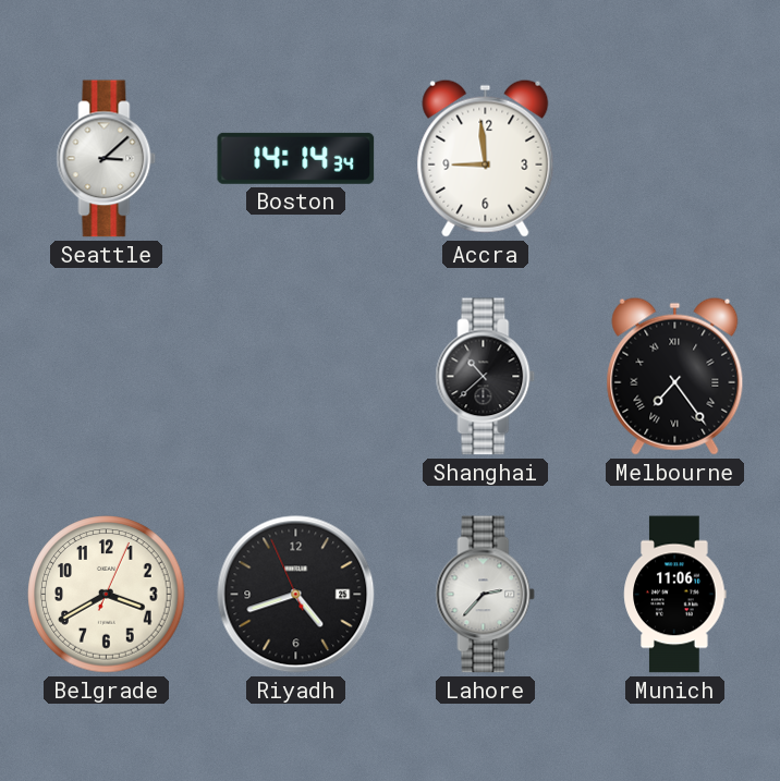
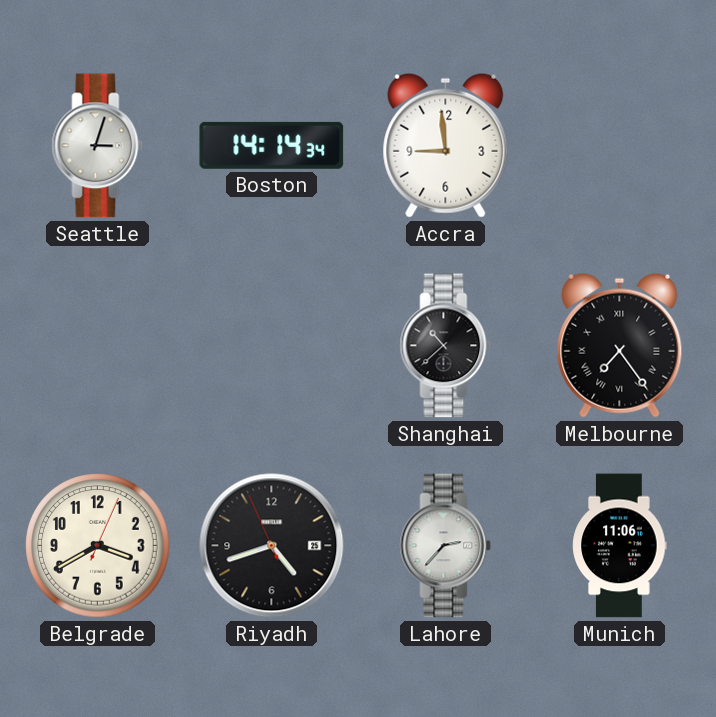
Seattle: 3:08 -> 3:03
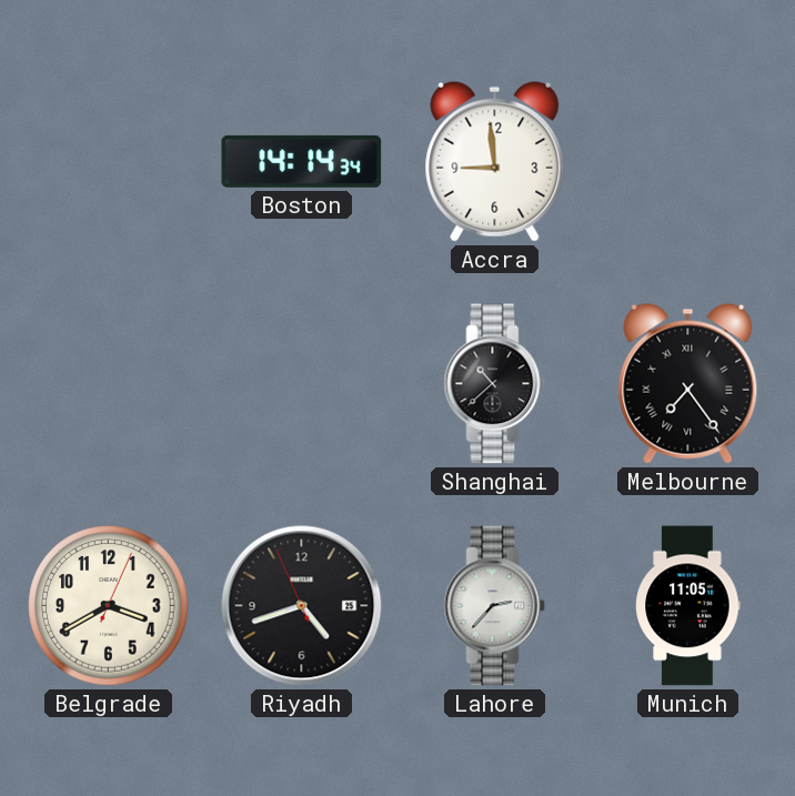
Seattle: 3:03 -> none
Munich: 11:06 -> 11:05
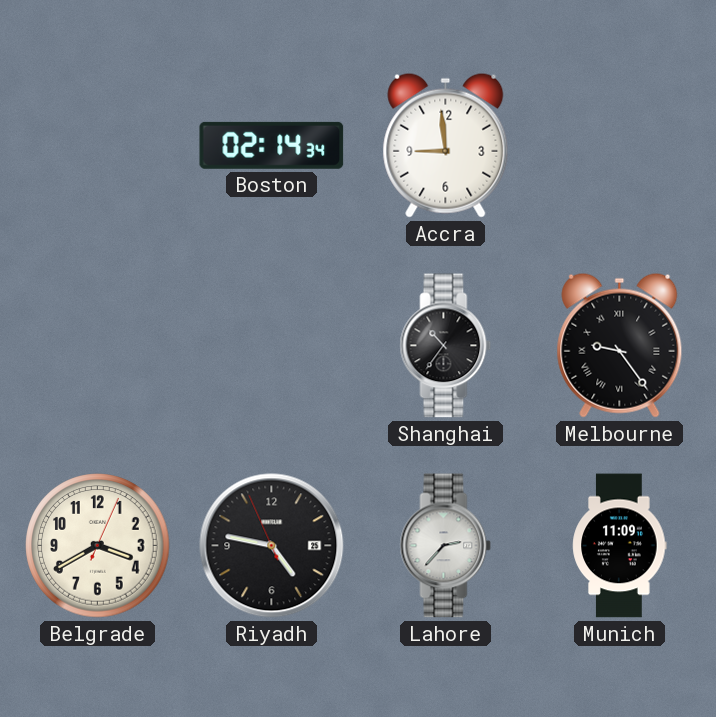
Boston: 14:14 -> 02:14
Shanghai: 10:38 -> 10:36
Melbourne: 7:24 -> 9:24
Riyadh: 4:41 -> 4:46
Munich: 11:05 -> 11:09
